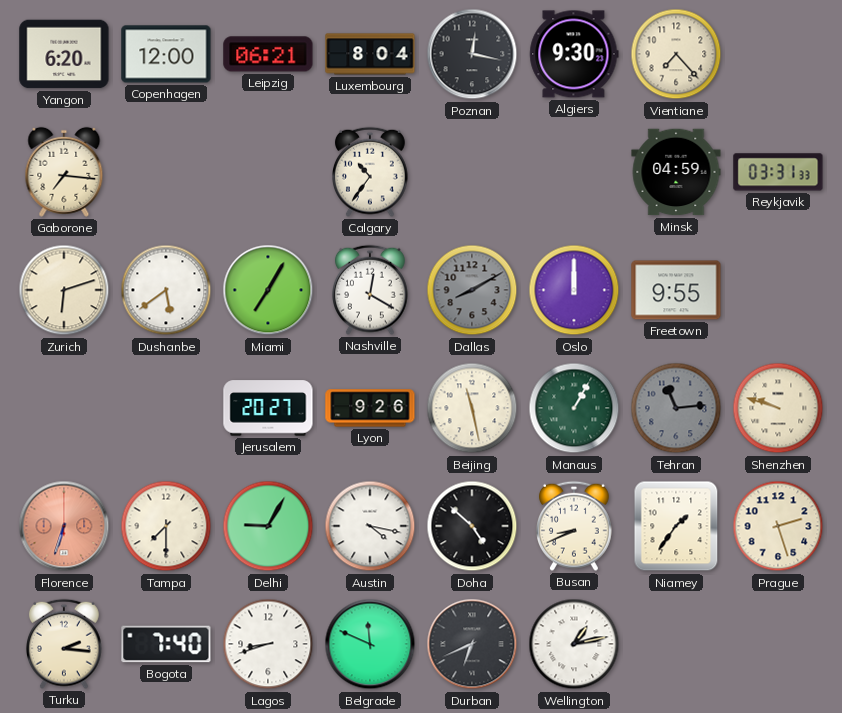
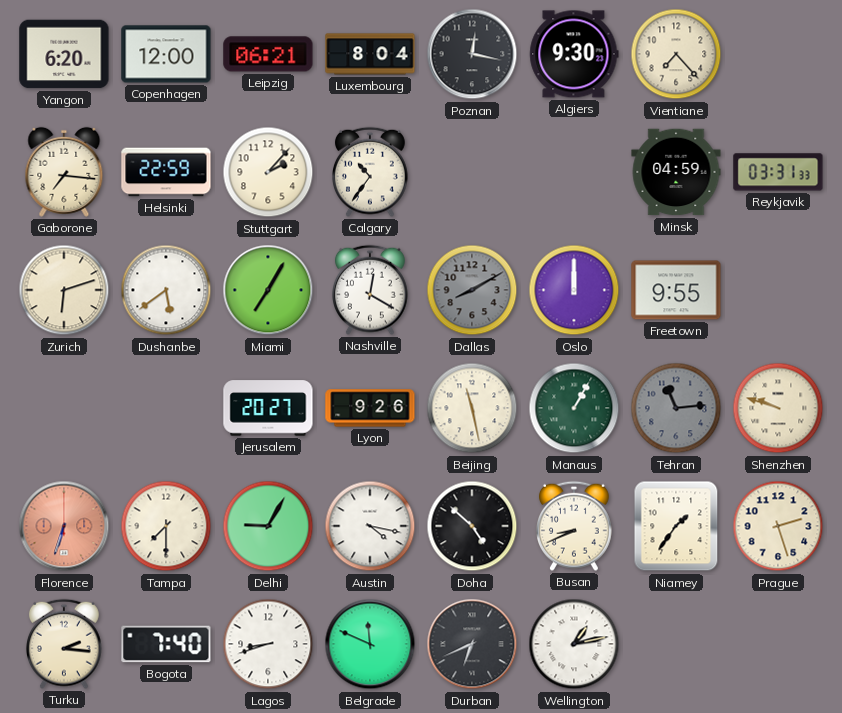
Helsinki: none -> 22:59
Stuttgart: none -> 2:07
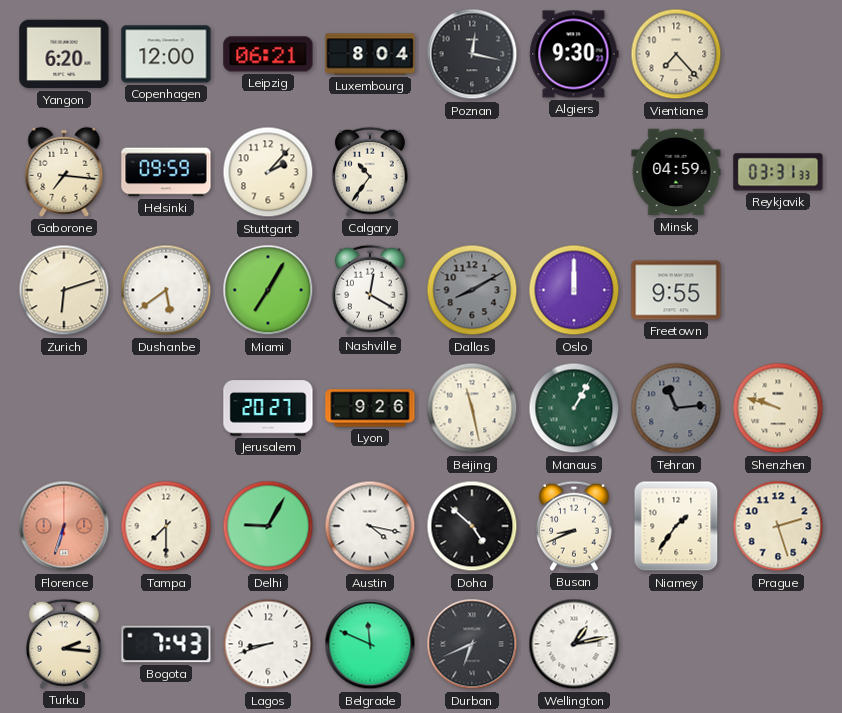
Helsinki: 22:59 -> 09:59
Bogota: 7:40 -> 7:43
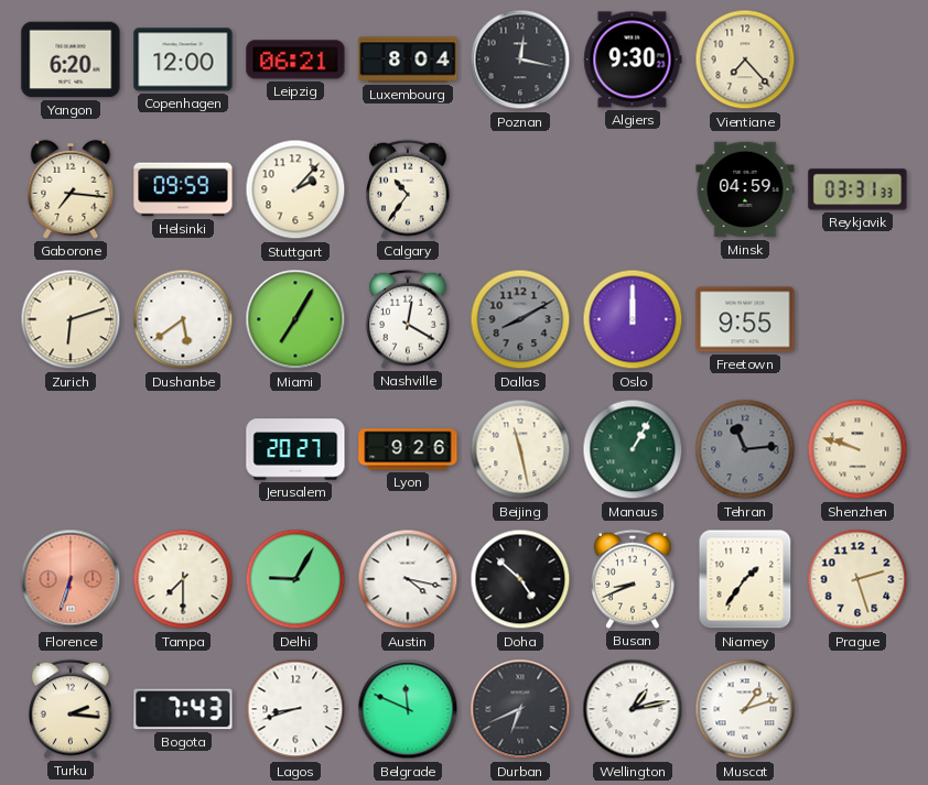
Muscat: none -> 1:12
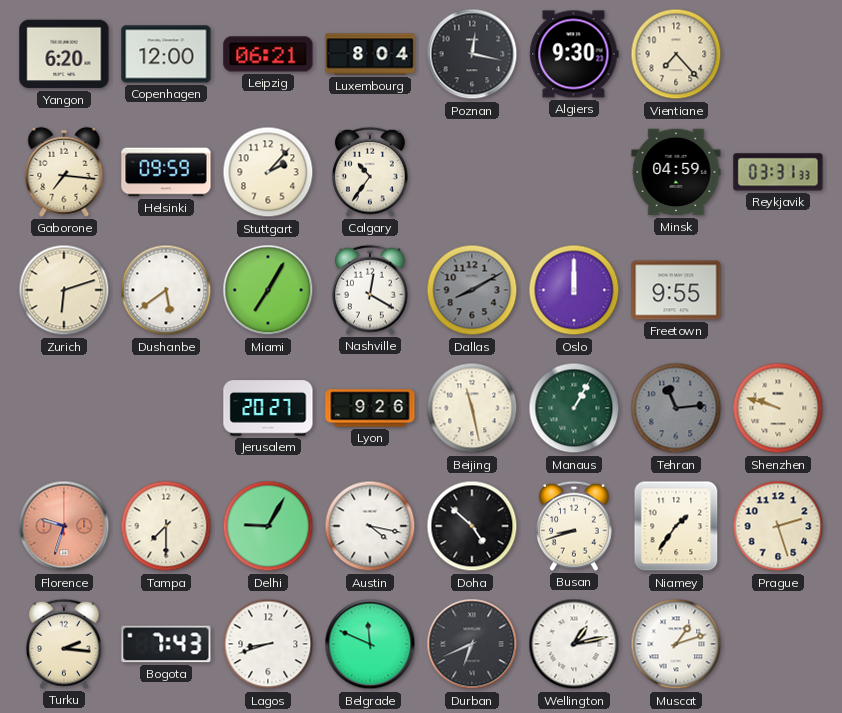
Florence: 6:33 -> 9:33
Busan: 8:41 -> 8:42
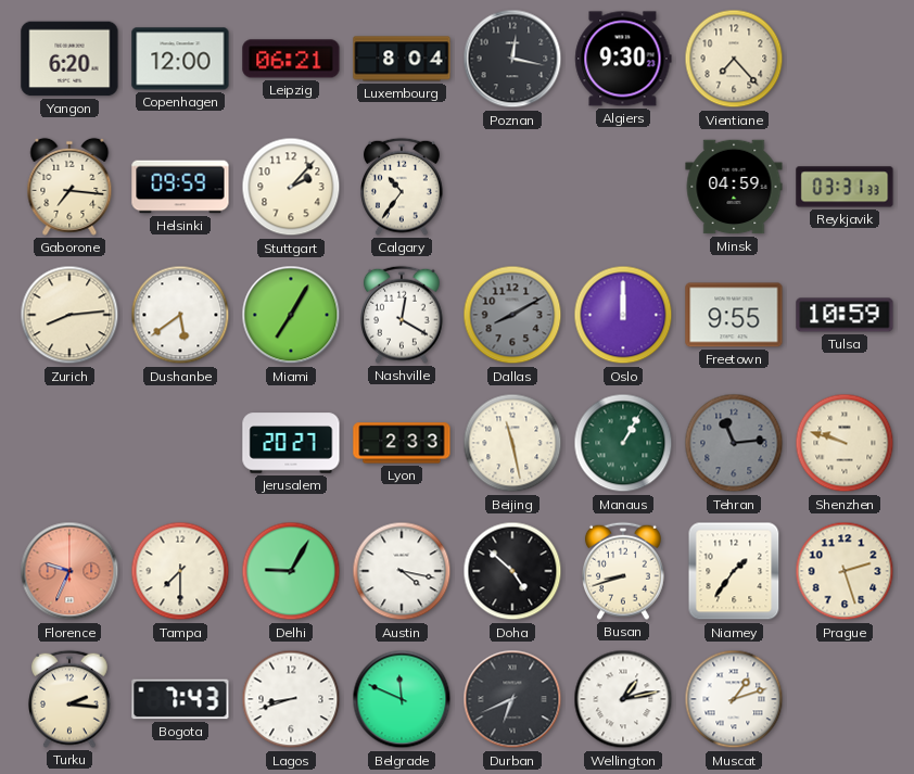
Zurich: 6:12 -> 8:14
Tulsa: none -> 10:59
Lyon: 9:26 -> 2:33
Florence: 9:33 -> 9:34
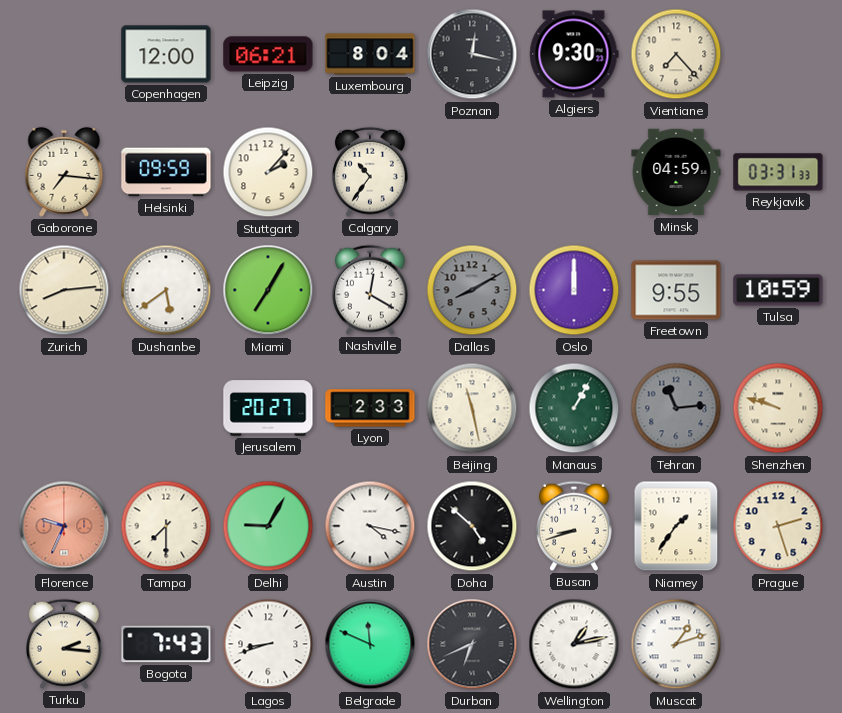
Yangon: 6:20 -> none
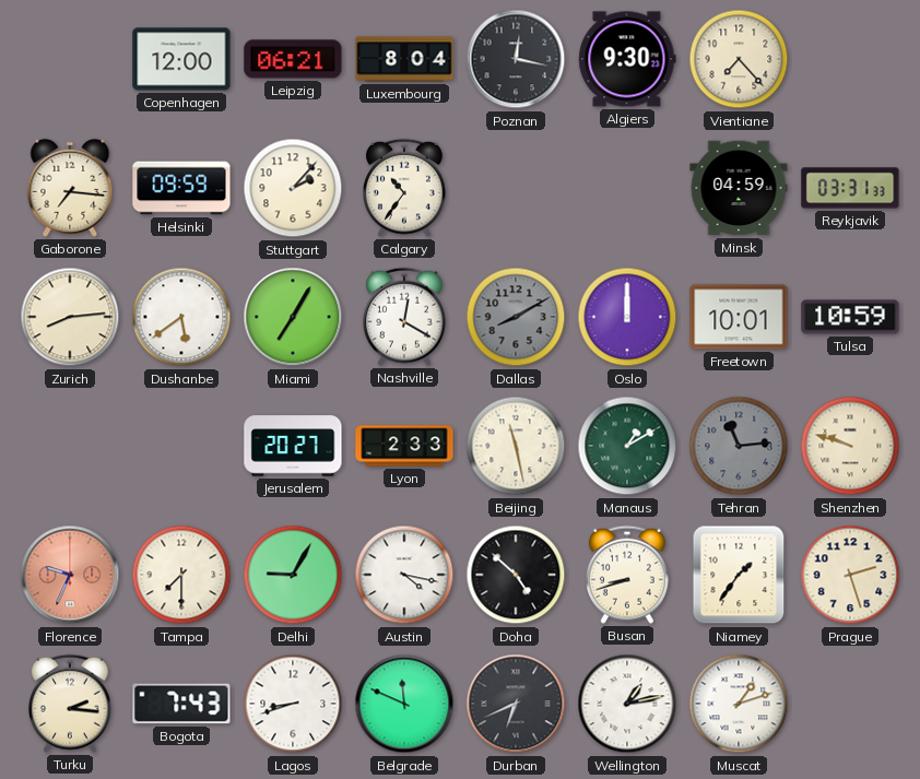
Freetown: 9:55 -> 10:01
Manaus: 1:05 -> 1:10
